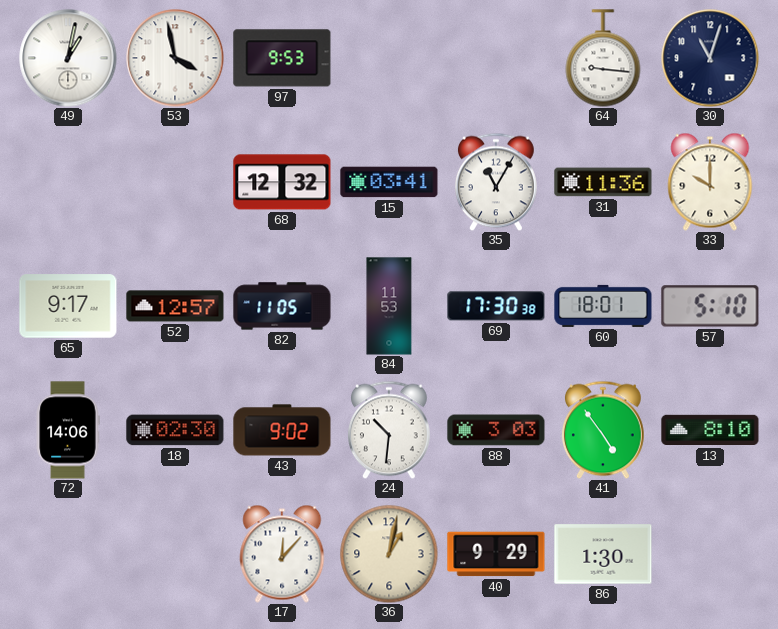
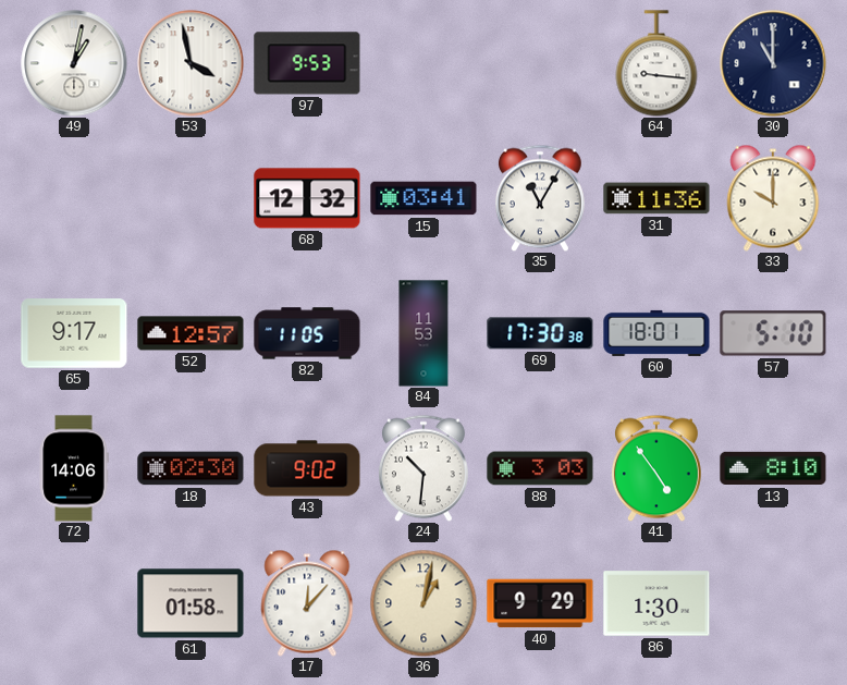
30: 11:03 -> 11:00
61: none -> 01:58
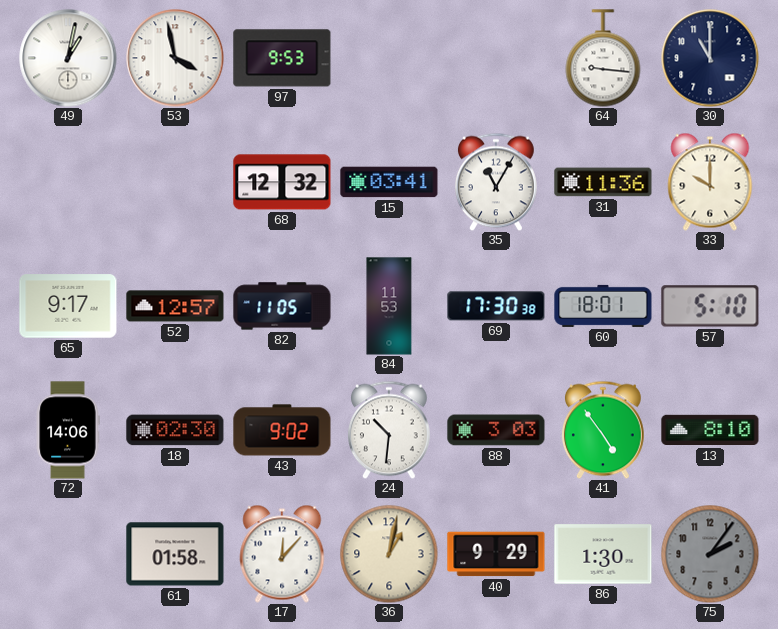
75: none -> 2:06
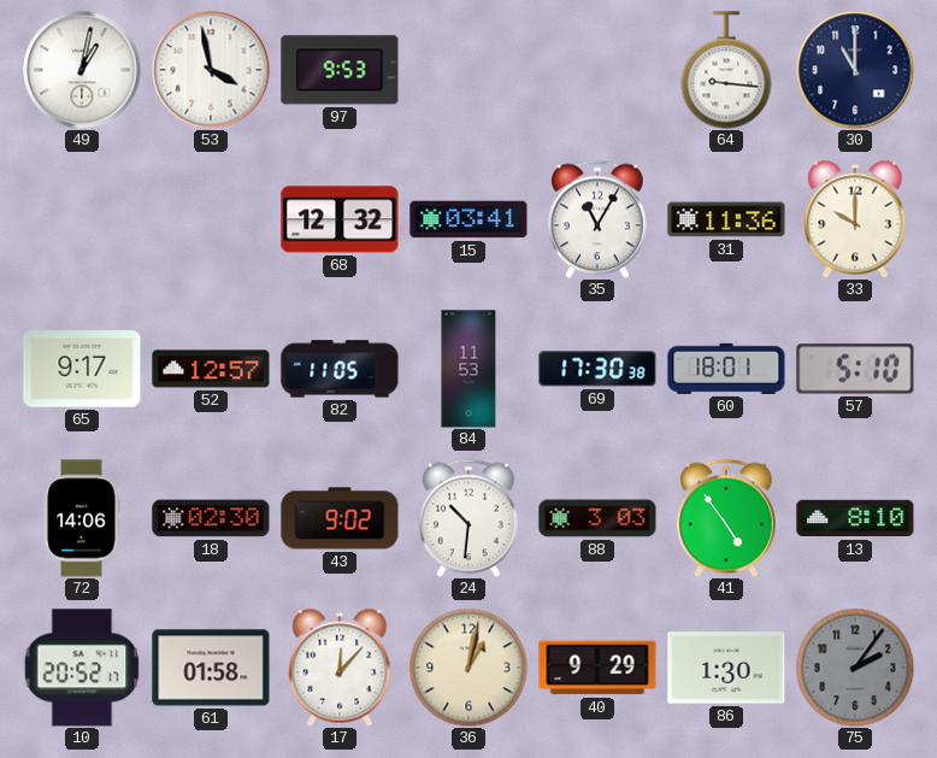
10: none -> 20:52
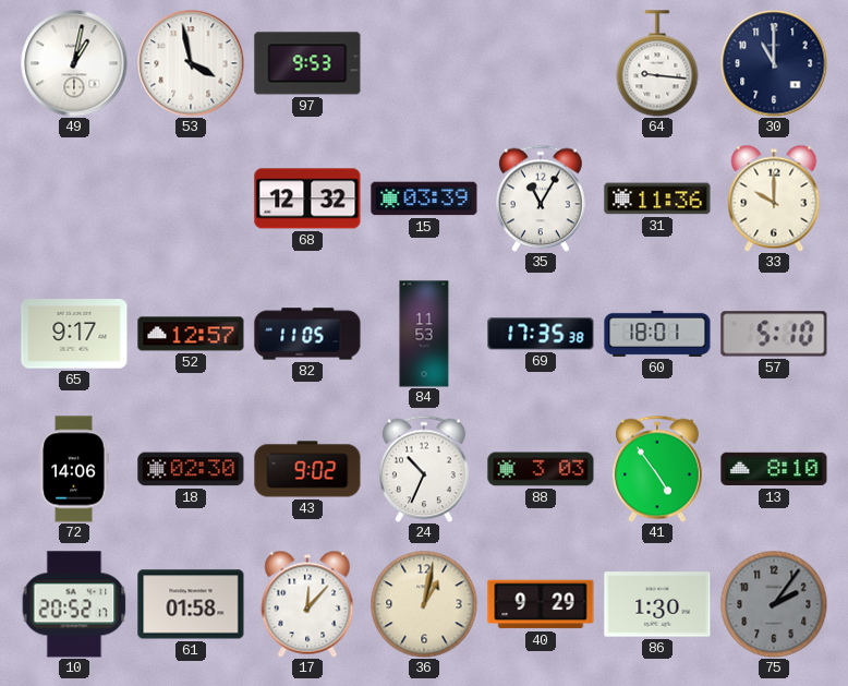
15: 03:41 -> 03:39
69: 17:30 -> 17:35
24: 10:31 -> 10:34
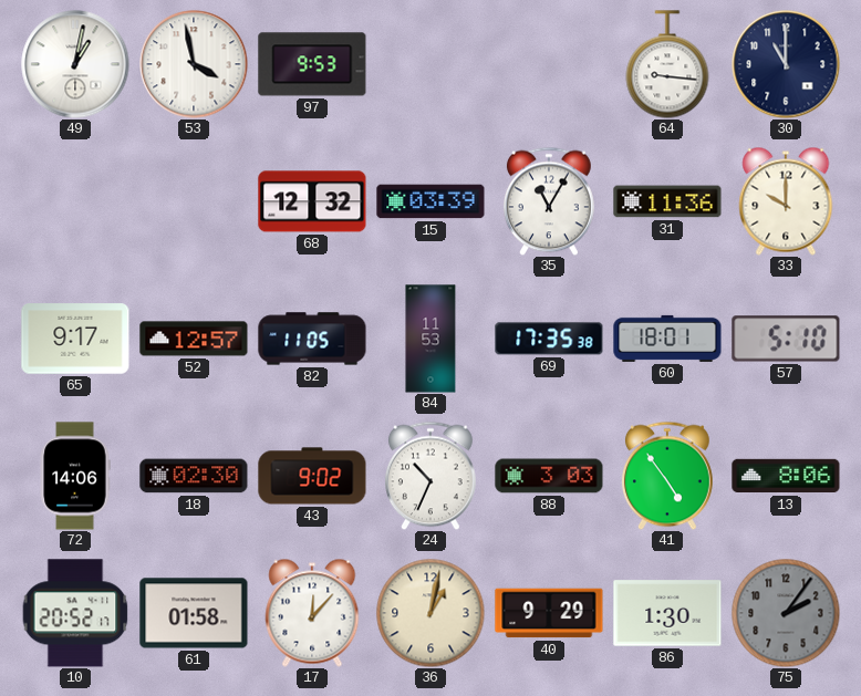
13: 8:10 -> 8:06
